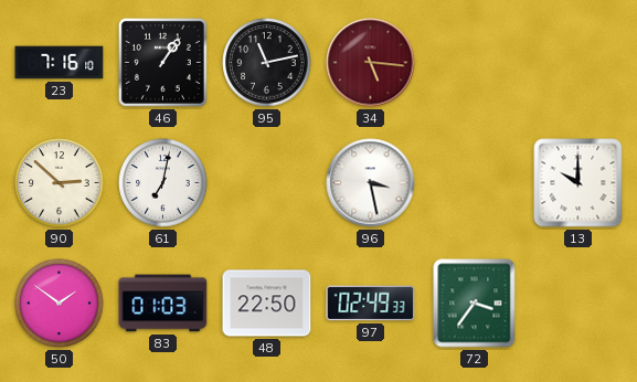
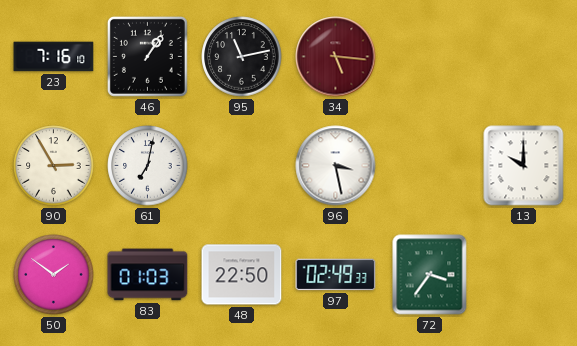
90: 2:52 -> 2:55
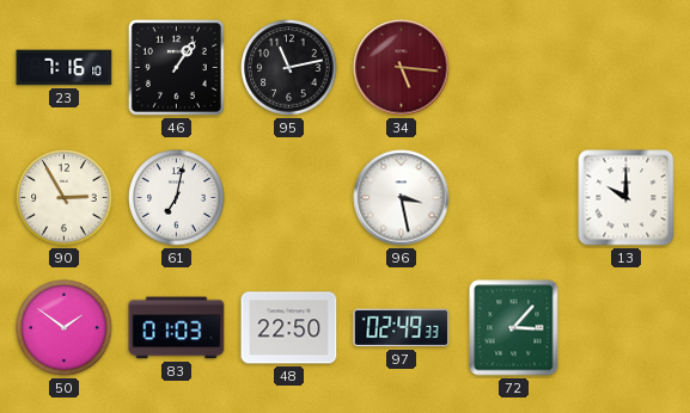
72: 3:36 -> 3:07
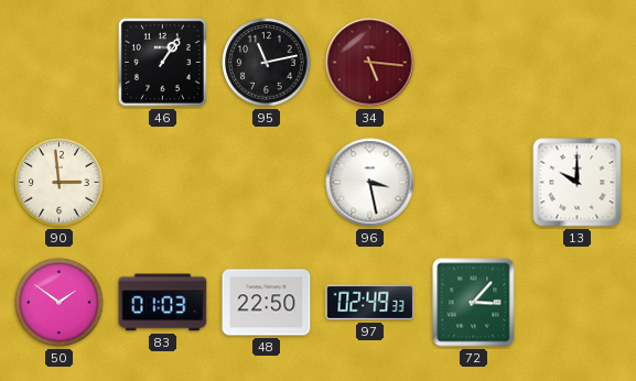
23: 7:16 -> none
90: 2:55 -> 2:59
61: 7:02 -> none
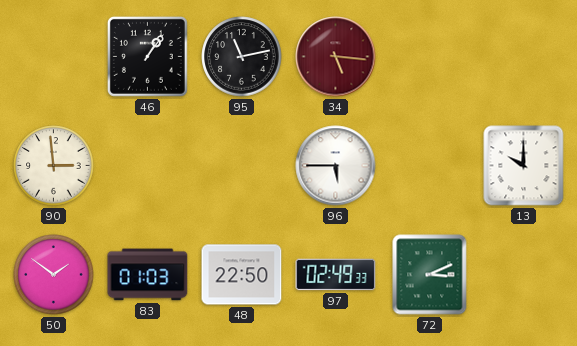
96: 3:28 -> 5:45
72: 3:07 -> 3:11
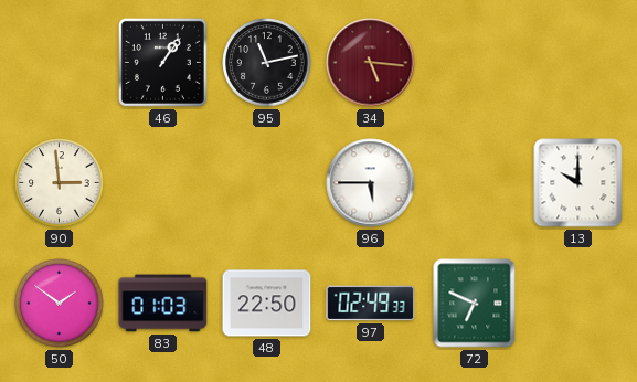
72: 3:11 -> 6:49
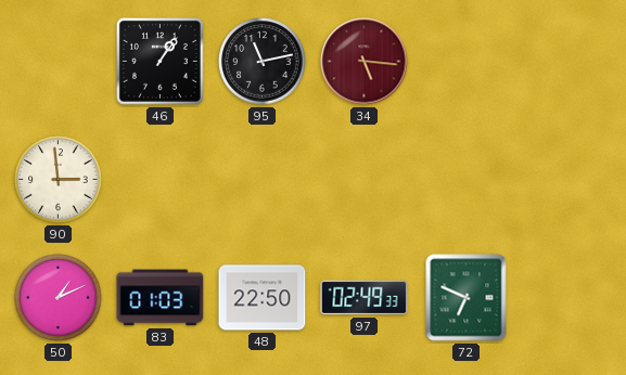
96: 5:45 -> none
13: 10:00 -> none
50: 1:51 -> 1:11
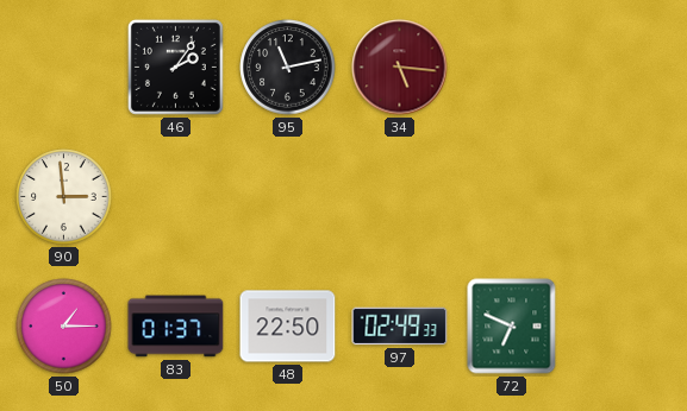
46: 1:06 -> 2:06
50: 1:11 -> 1:15
83: 01:03 -> 01:37
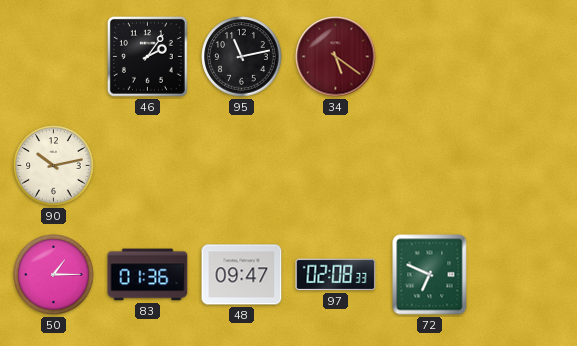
34: 5:16 -> 5:21
90: 2:59 -> 10:13
83: 01:37 -> 01:36
48: 22:50 -> 09:47
97: 02:49 -> 02:08
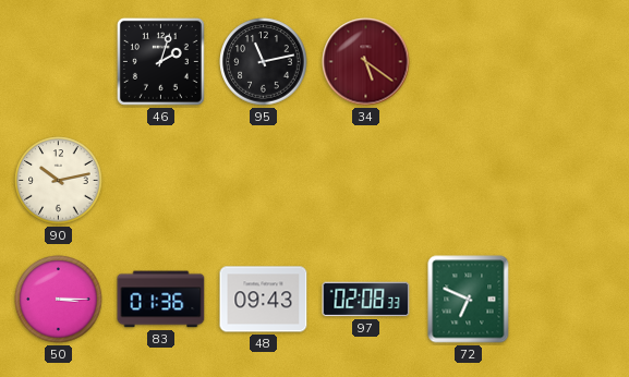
46: 2:06 -> 2:03
50: 1:15 -> 3:15
48: 09:47 -> 09:43
